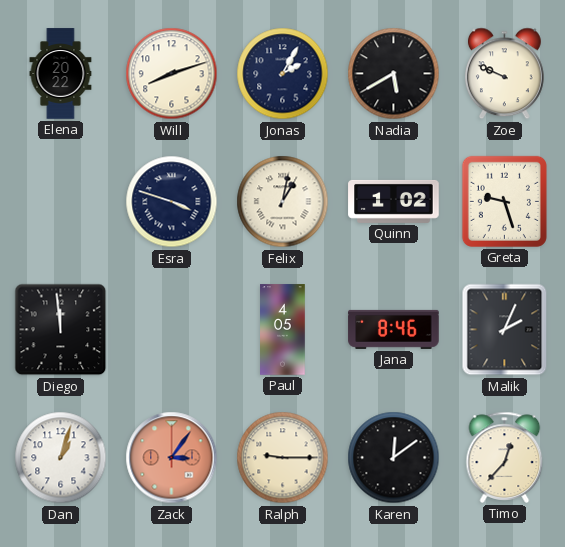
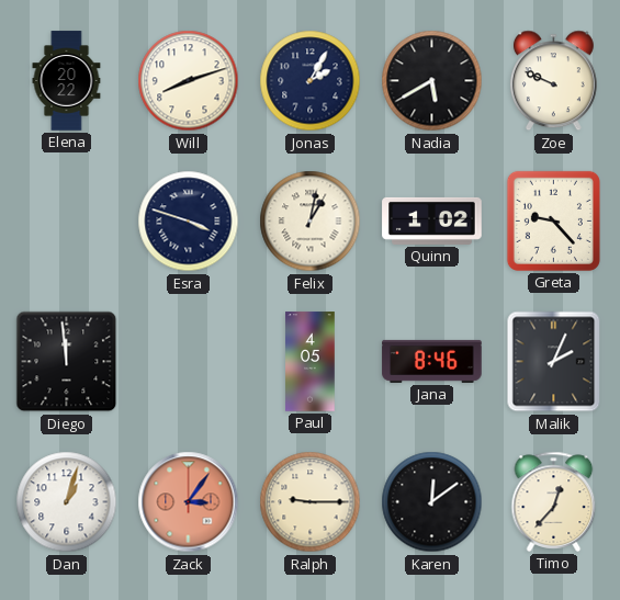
Greta: 9:27 -> 9:23
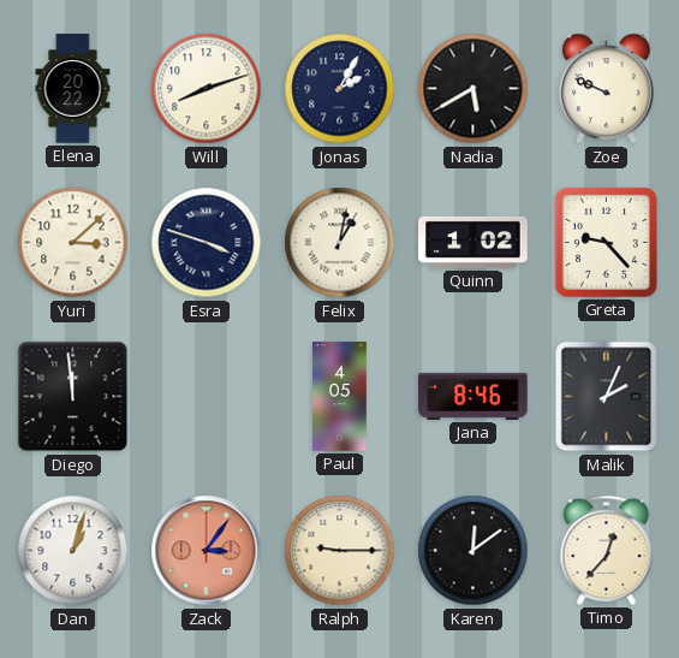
Yuri: none -> 3:08
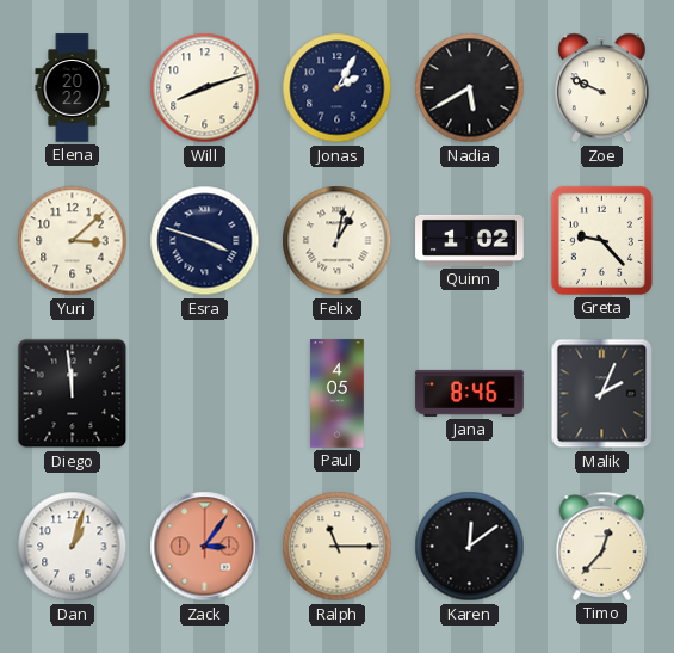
Ralph: 9:15 -> 11:15
